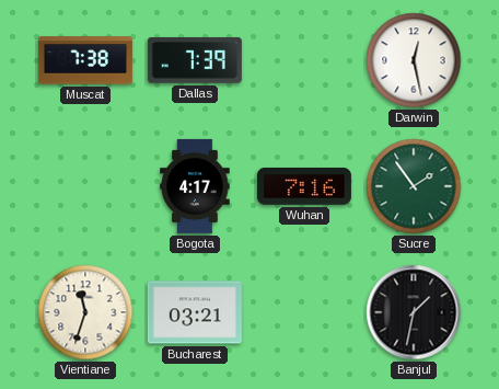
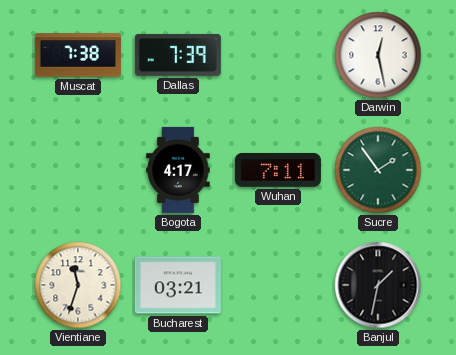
Wuhan: 7:16 -> 7:11
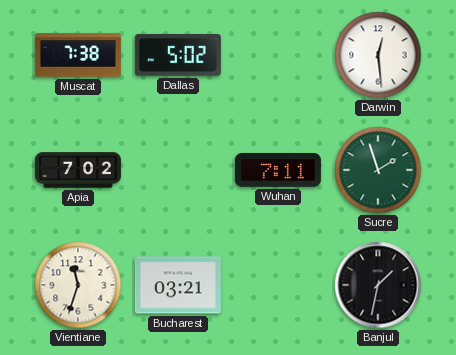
Dallas: 7:39 -> 5:02
Darwin: 12:28 -> 12:29
Apia: none -> 7:02
Bogota: 4:17 -> none
Sucre: 1:54 -> 1:57
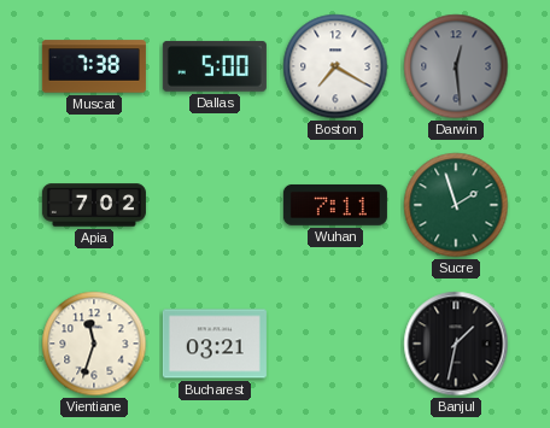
Dallas: 5:02 -> 5:00
Boston: none -> 7:20
Darwin dial: white -> grey
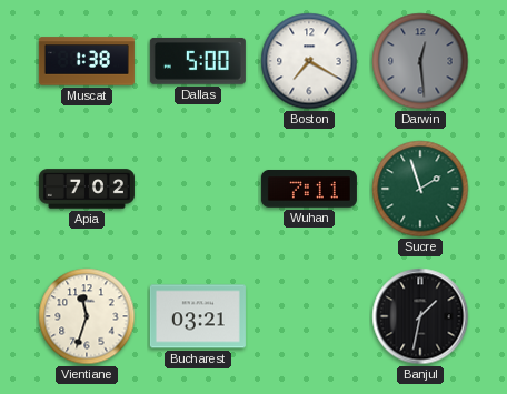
Muscat: 7:38 -> 1:38
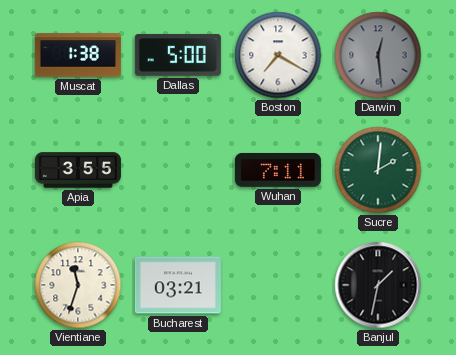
Apia: 7:02 -> 3:55
Sucre: 1:57 -> 2:01
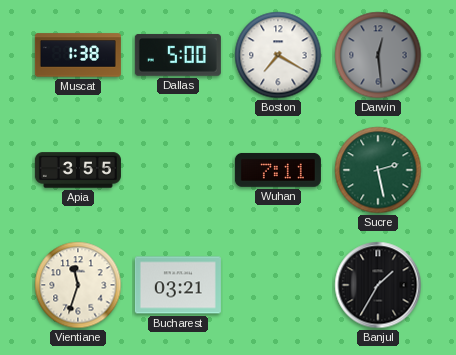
Sucre: 2:01 -> 2:28
Banjul: 1:32 -> 1:35
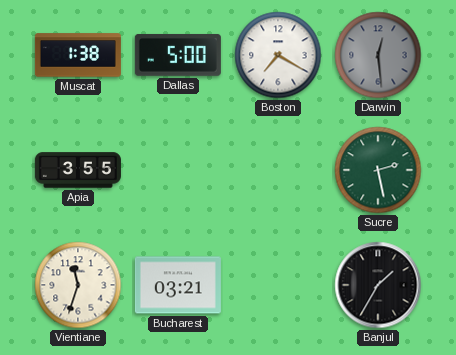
Wuhan: 7:11 -> none
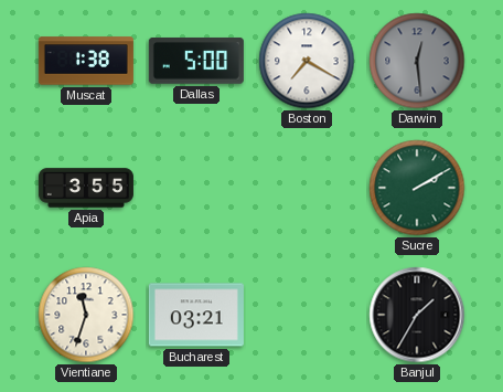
Sucre: 2:28 -> 2:10
